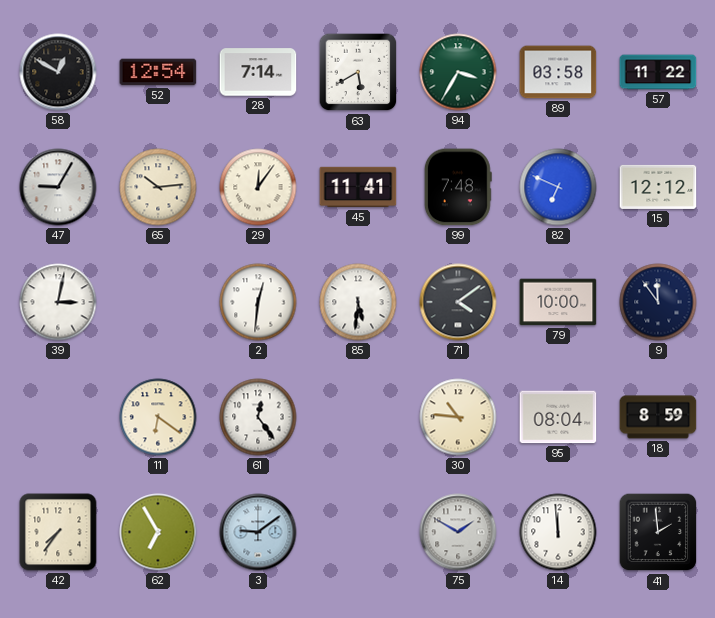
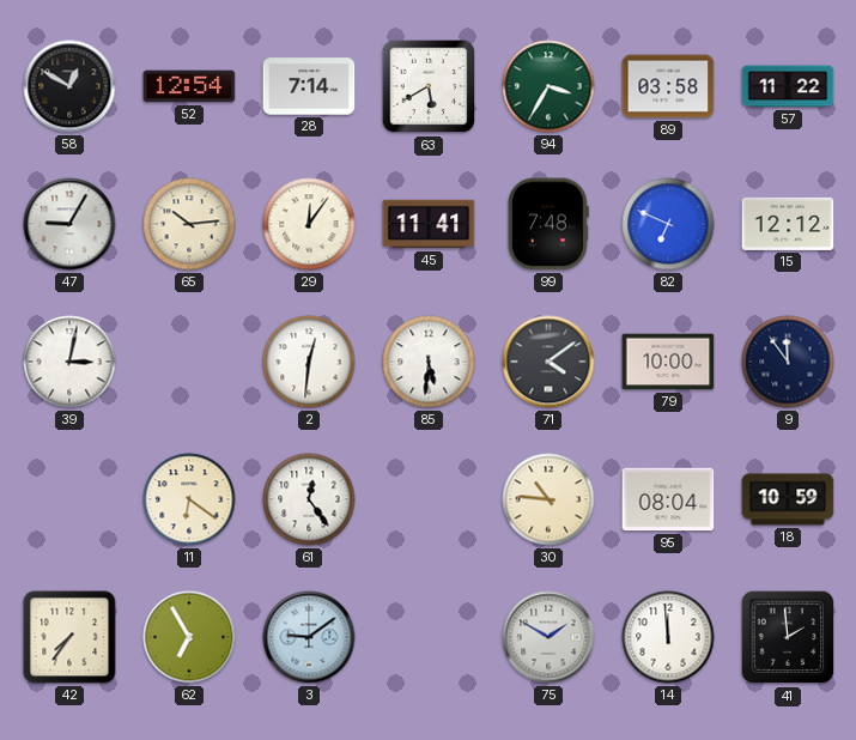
18: 8:59 -> 10:59
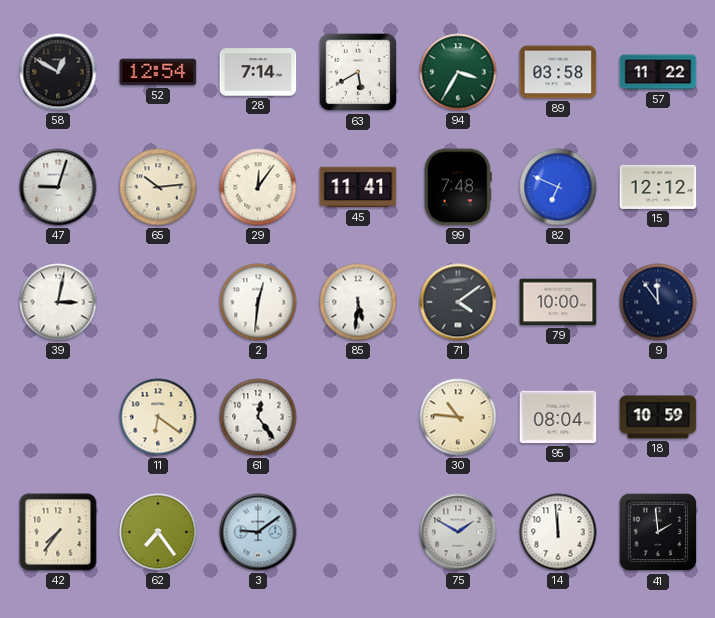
47: 9:05 -> 9:03
62: 6:55 -> 7:24
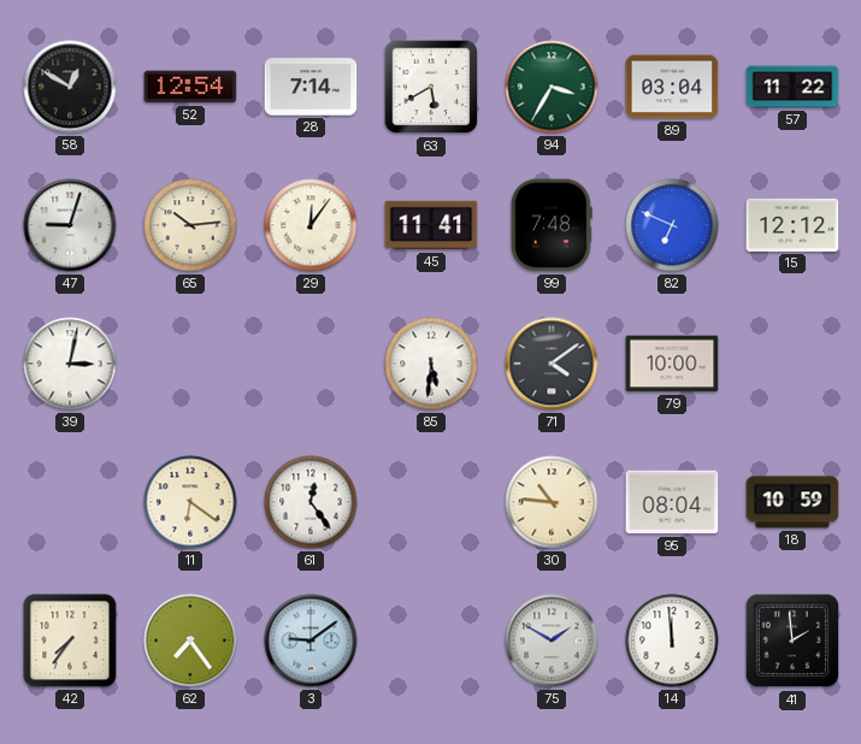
89: 03:58 -> 03:04
2: 12:31 -> none
9: 11:54 -> none
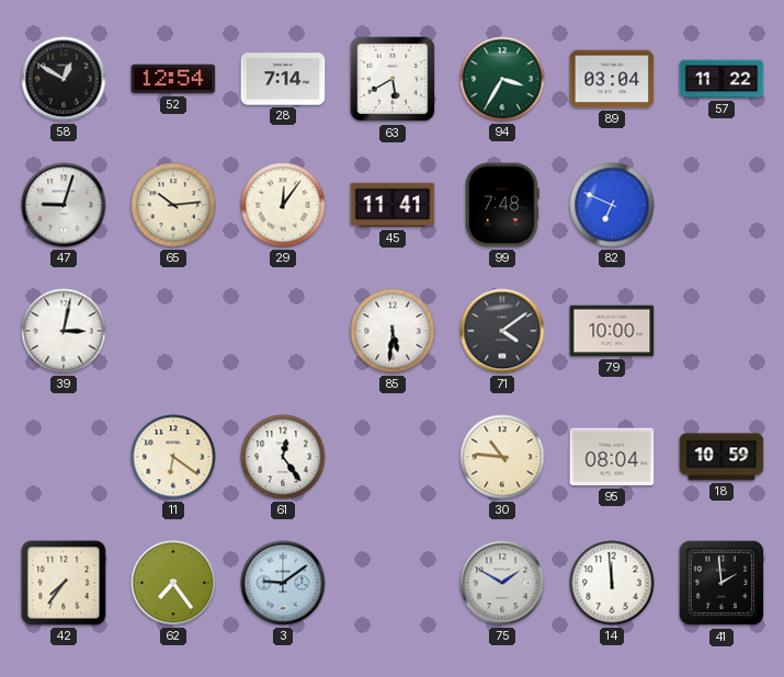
15: 12:12 -> none
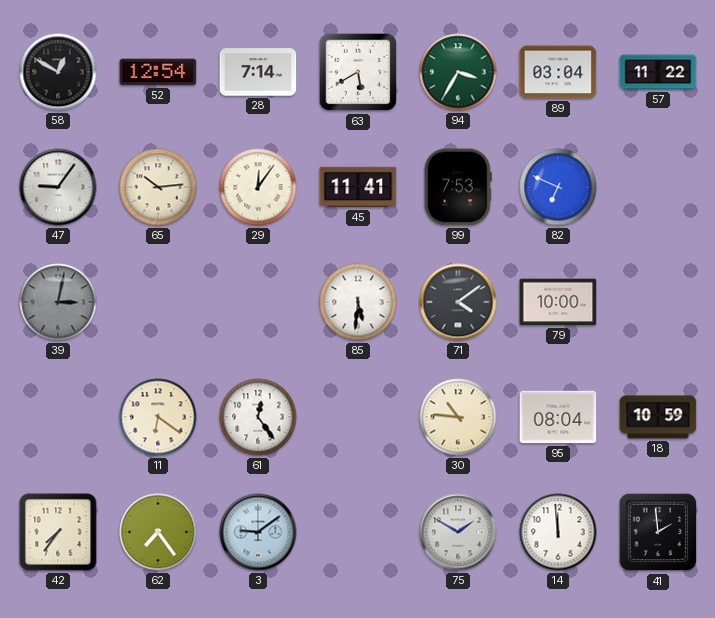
47: 9:03 -> 9:06
99: 7:48 -> 7:53
39 dial: white -> grey
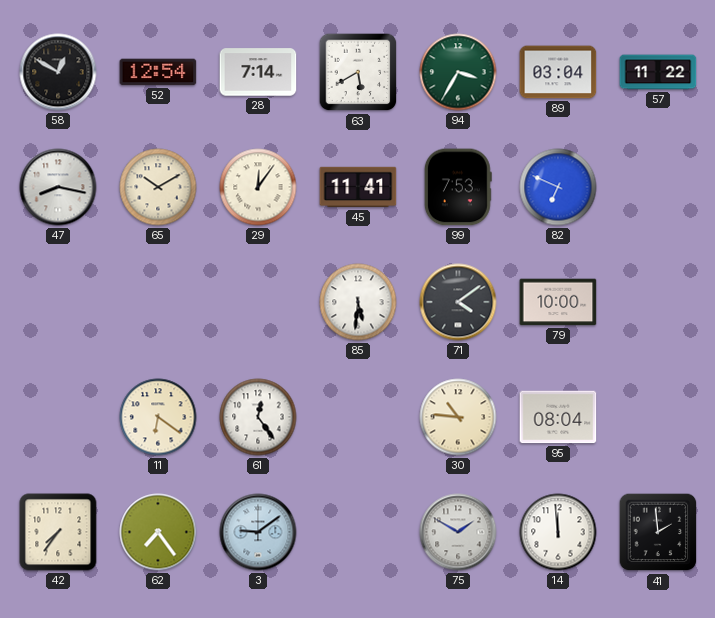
47: 9:06 -> 8:17
65: 10:14 -> 10:10
39: 3:02 -> none
18: 10:59 -> none
